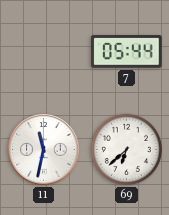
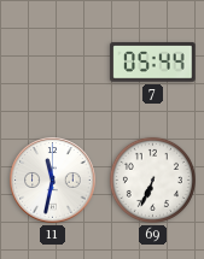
69: 6:38 -> 6:34
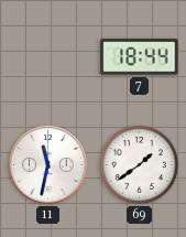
7: 05:44 -> 18:44
69: 6:34 -> 1:39
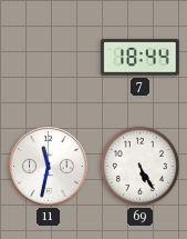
69: 1:39 -> 5:25
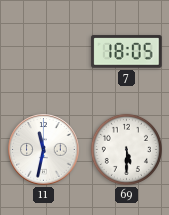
7: 18:44 -> 18:05
69: 5:25 -> 5:30
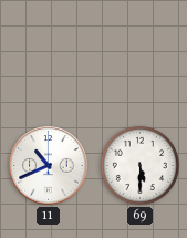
7: 18:05 -> none
11: 11:32 -> 10:41
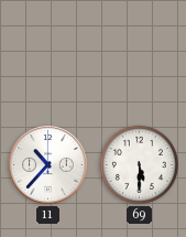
11: 10:41 -> 10:37
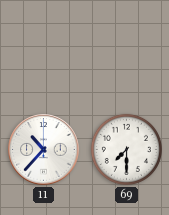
69: 5:30 -> 7:30
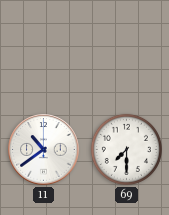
11: 10:37 -> 10:39
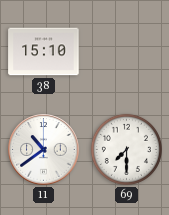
38: none -> 15:10
